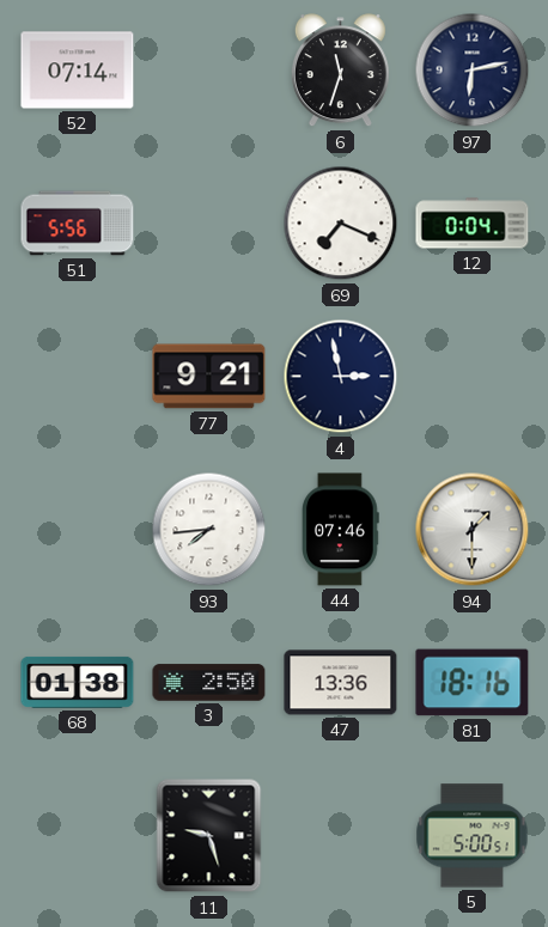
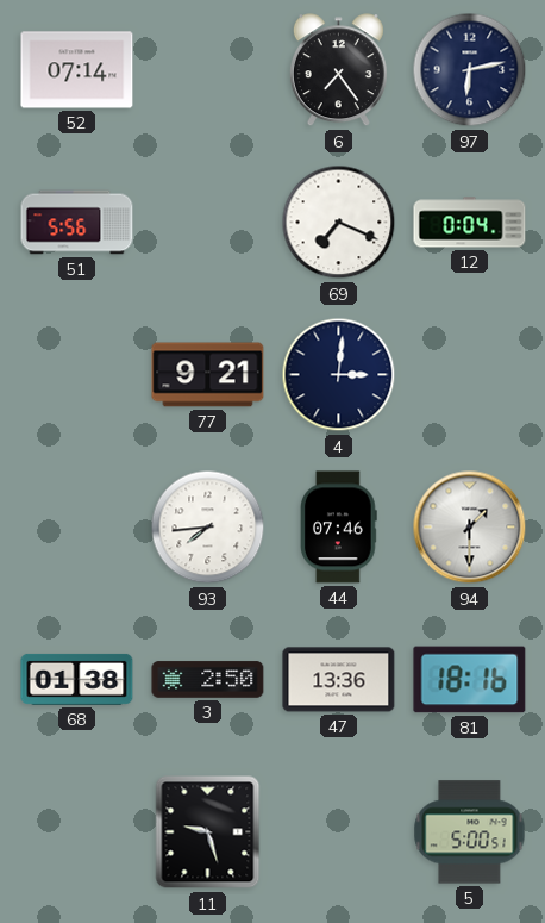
6: 11:33 -> 7:24
4: 2:58 -> 3:01
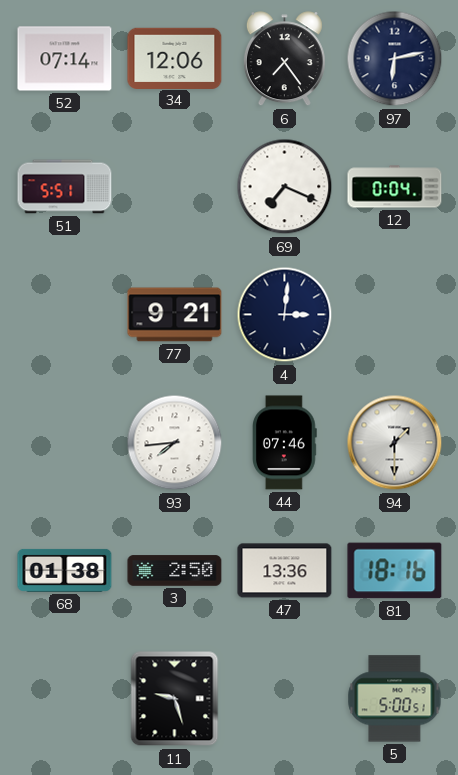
34: none -> 12:06
51: 5:56 -> 5:51
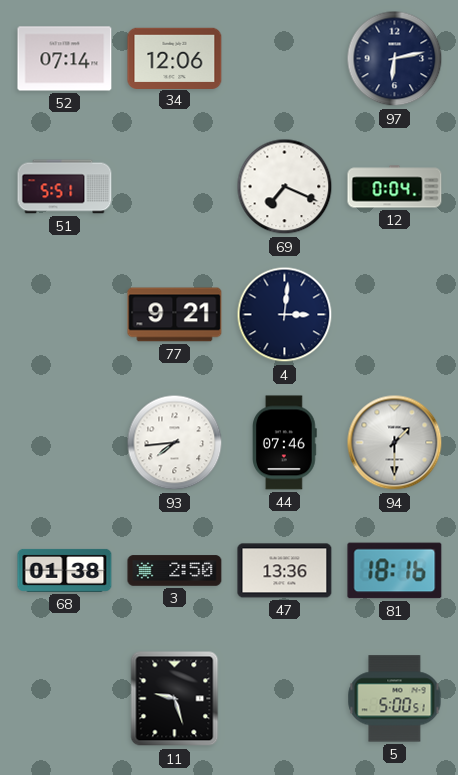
6: 7:24 -> none
